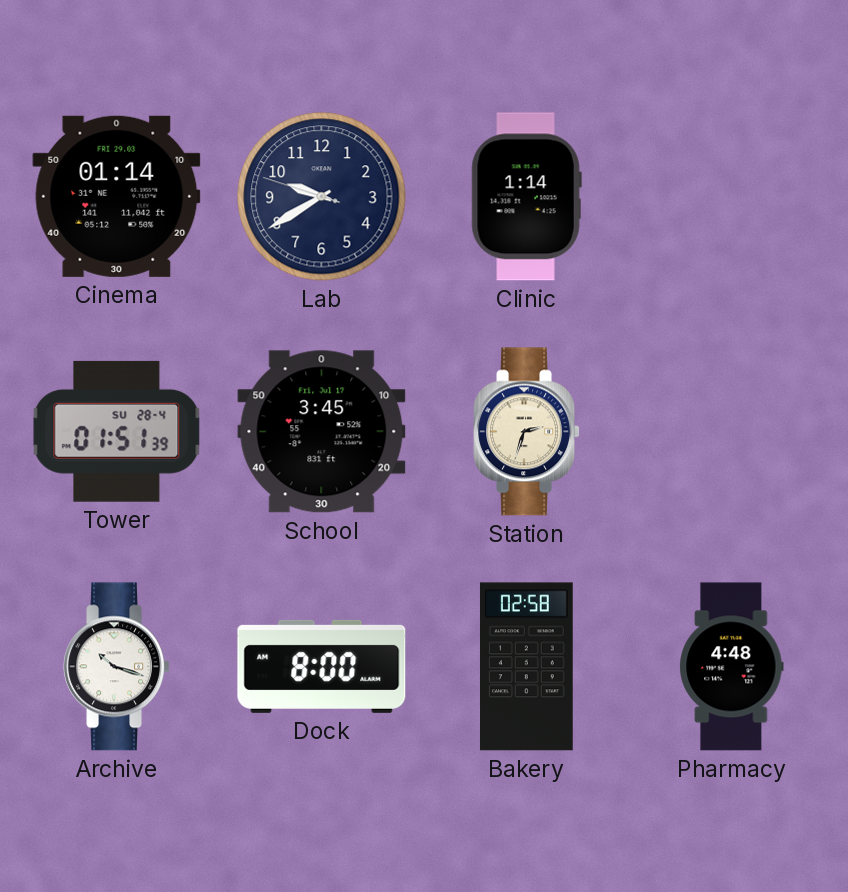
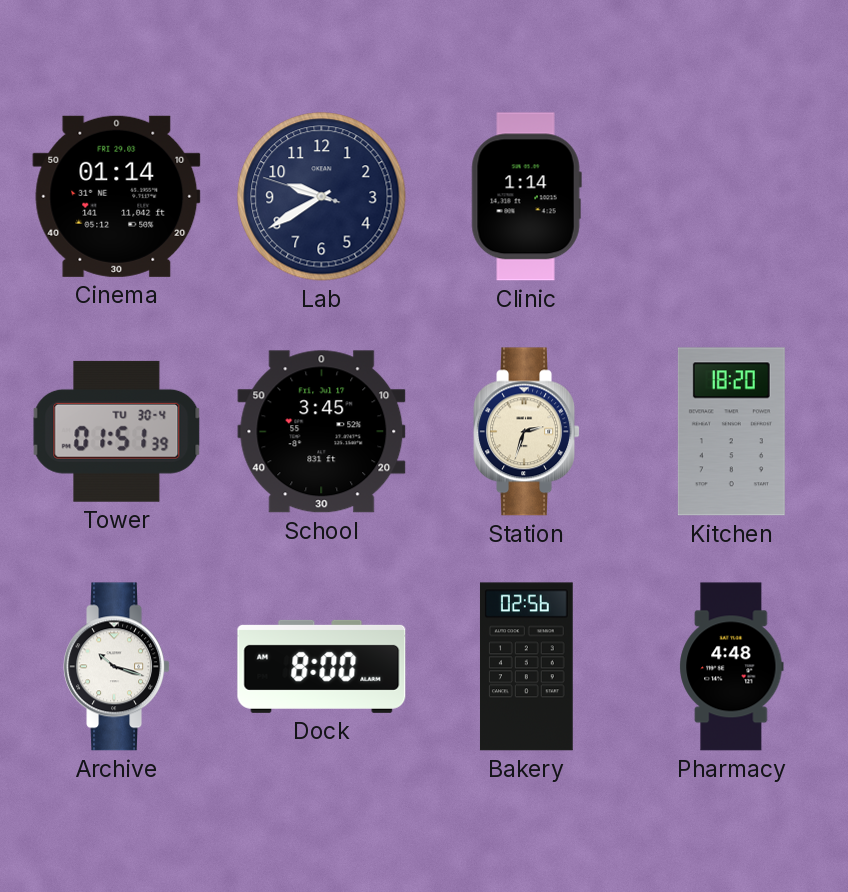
Tower date: SU 28-4 -> TU 30-4
Kitchen: none -> 18:20
Bakery: 02:58 -> 02:56
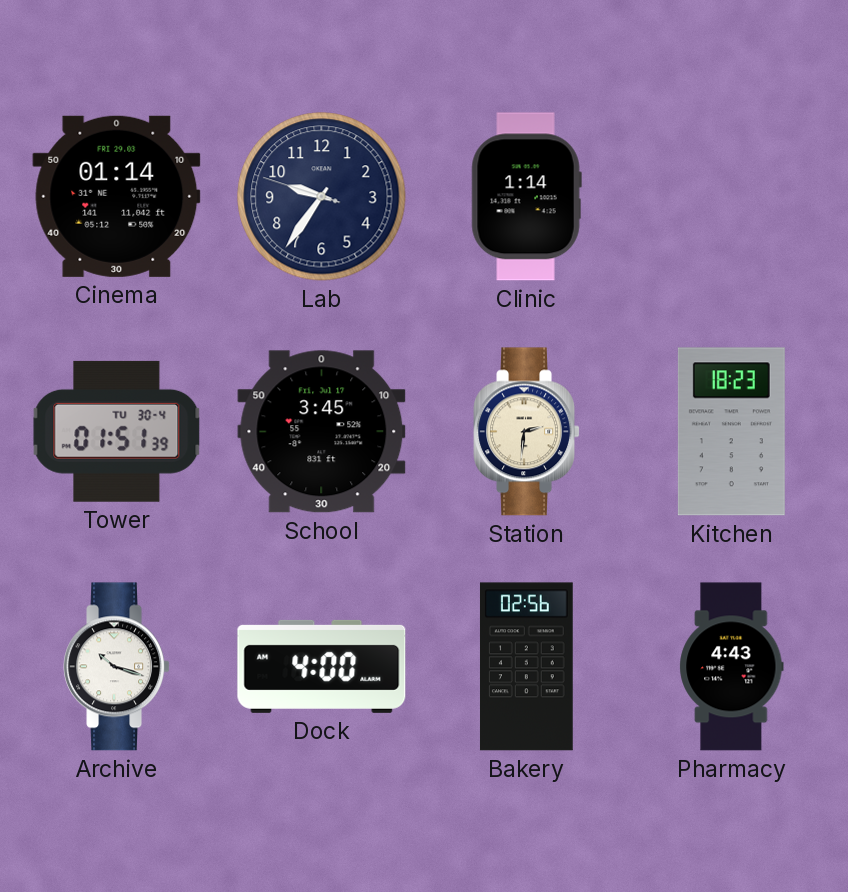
Lab: 9:39 -> 9:35
Station: 2:33 -> 2:31
Kitchen: 18:20 -> 18:23
Dock: 8:00 -> 4:00
Pharmacy: 4:48 -> 4:43
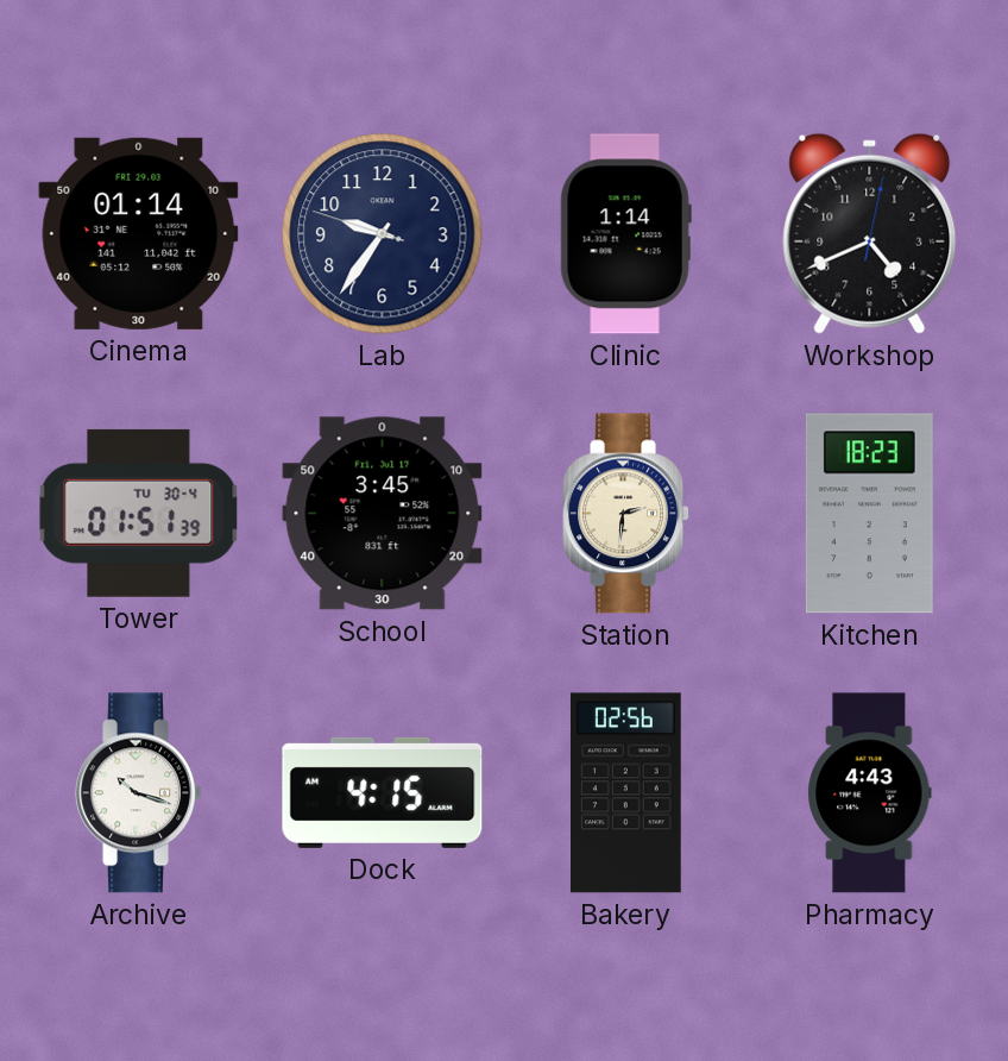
Workshop: none -> 4:41
Dock: 4:00 -> 4:15
